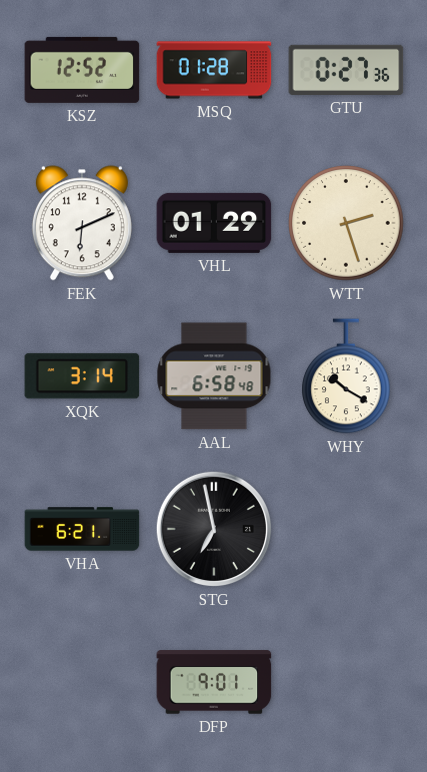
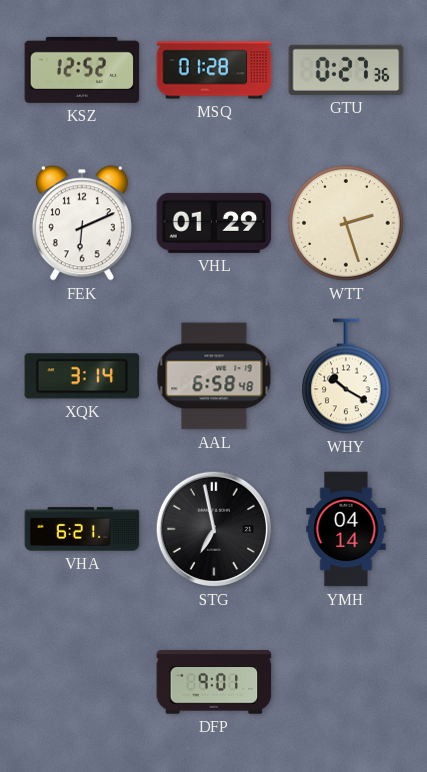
YMH: none -> 04:14
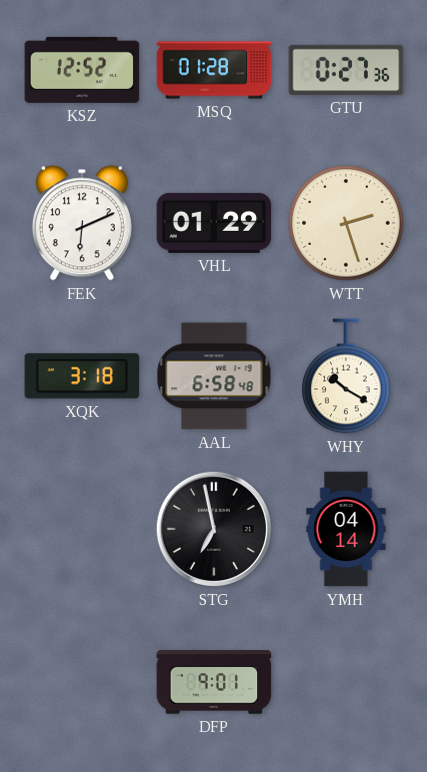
XQK: 3:14 -> 3:18
VHA: 6:21 -> none
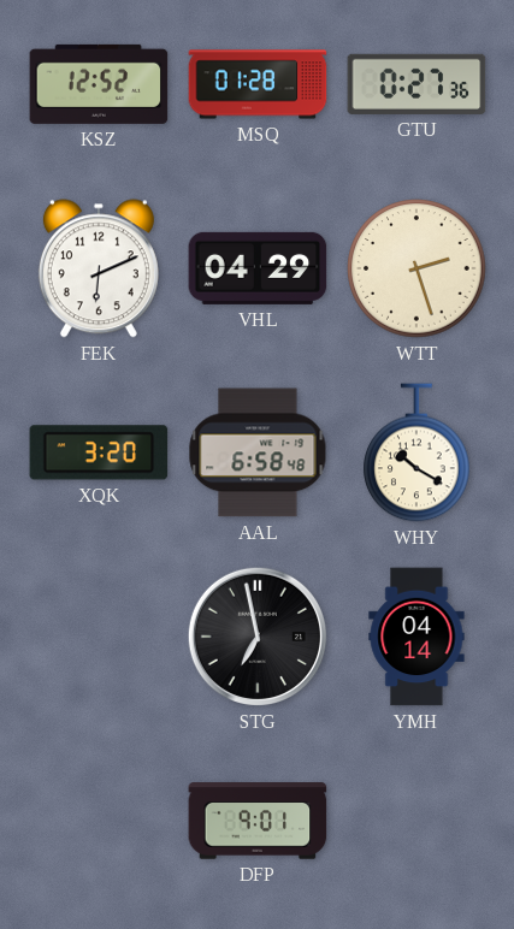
VHL: 01:29 -> 04:29
XQK: 3:18 -> 3:20
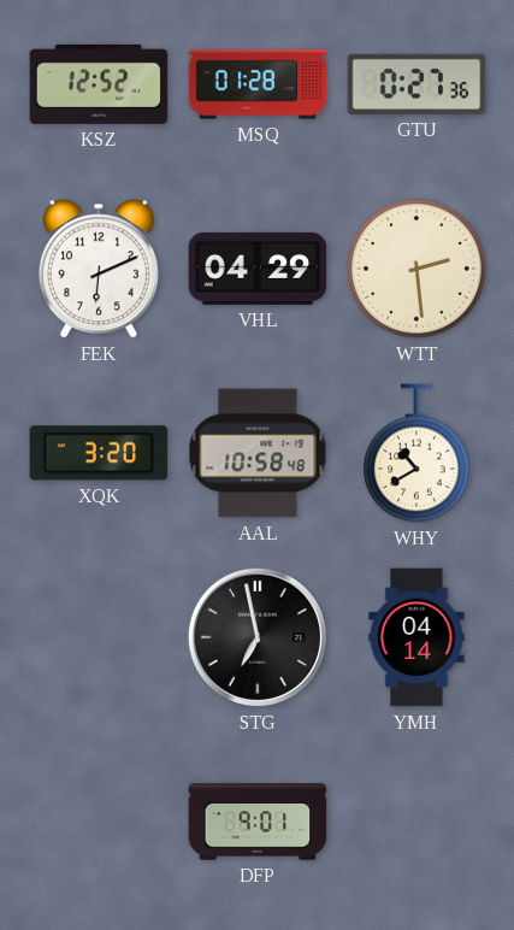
WTT: 2:27 -> 2:29
AAL: 6:58 -> 10:58
WHY: 10:20 -> 10:40
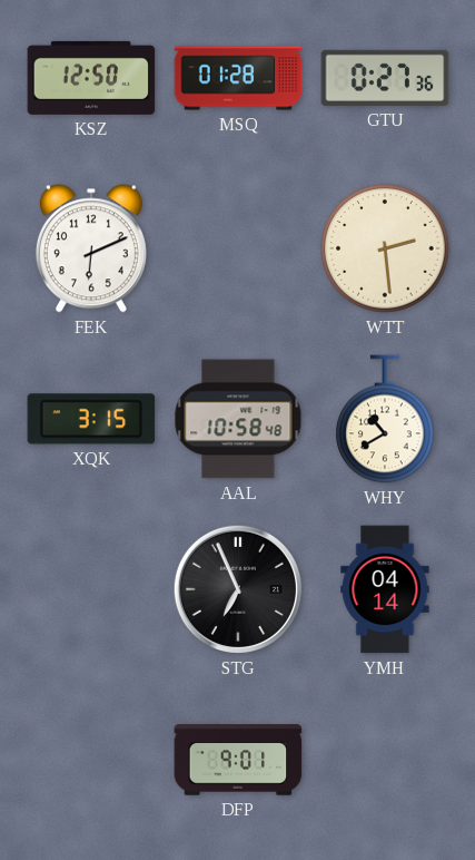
KSZ: 12:52 -> 12:50
VHL: 04:29 -> none
XQK: 3:20 -> 3:15
STG: 6:58 -> 6:56
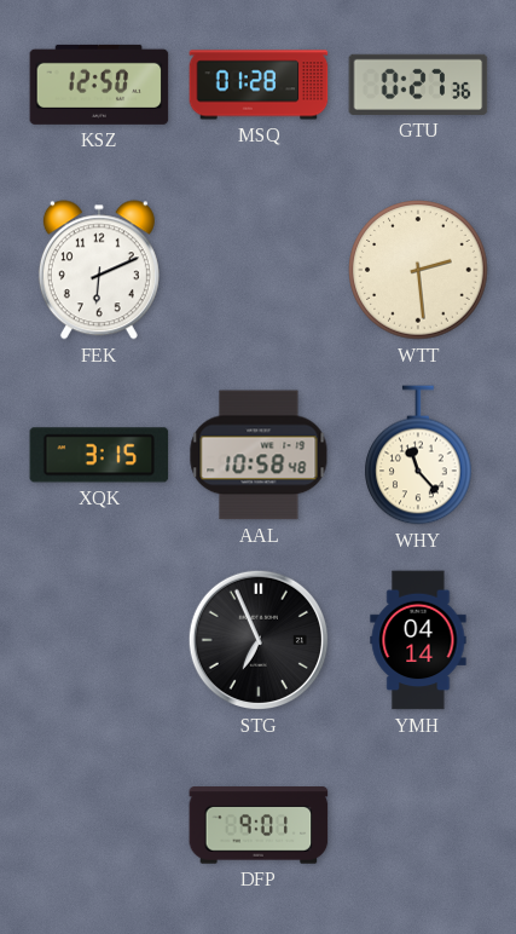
WHY: 10:40 -> 11:23
